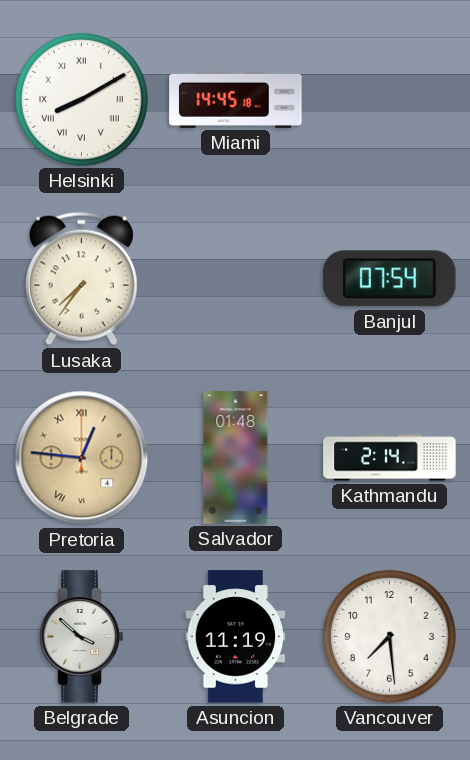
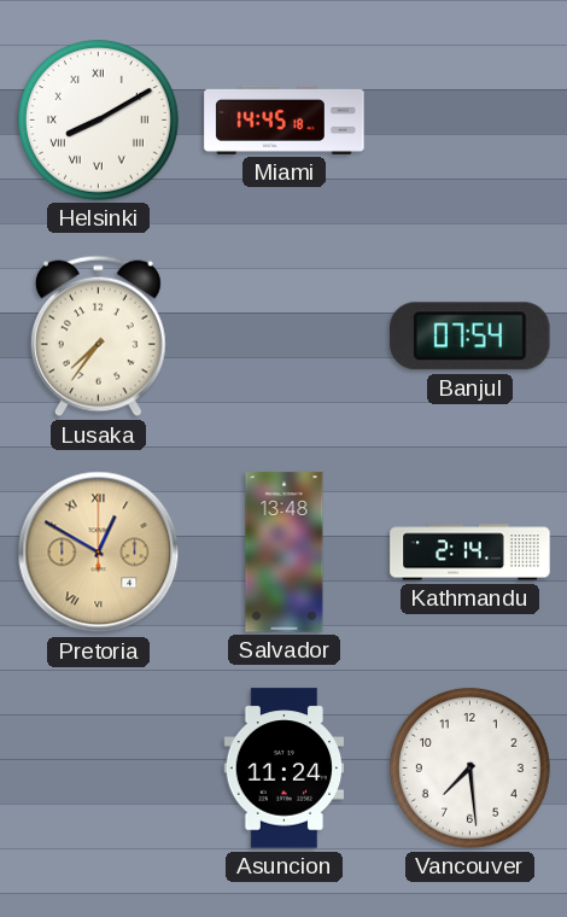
Pretoria: 12:46 -> 12:50
Salvador: 01:48 -> 13:48
Belgrade: 3:52 -> none
Asuncion: 11:19 -> 11:24
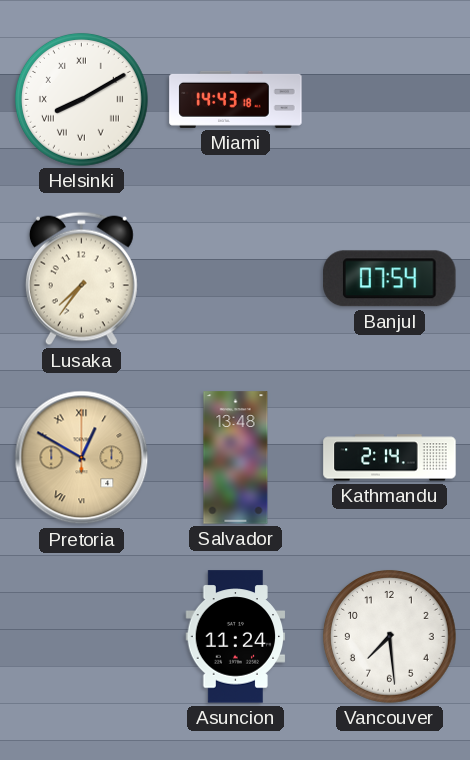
Miami: 14:45 -> 14:43
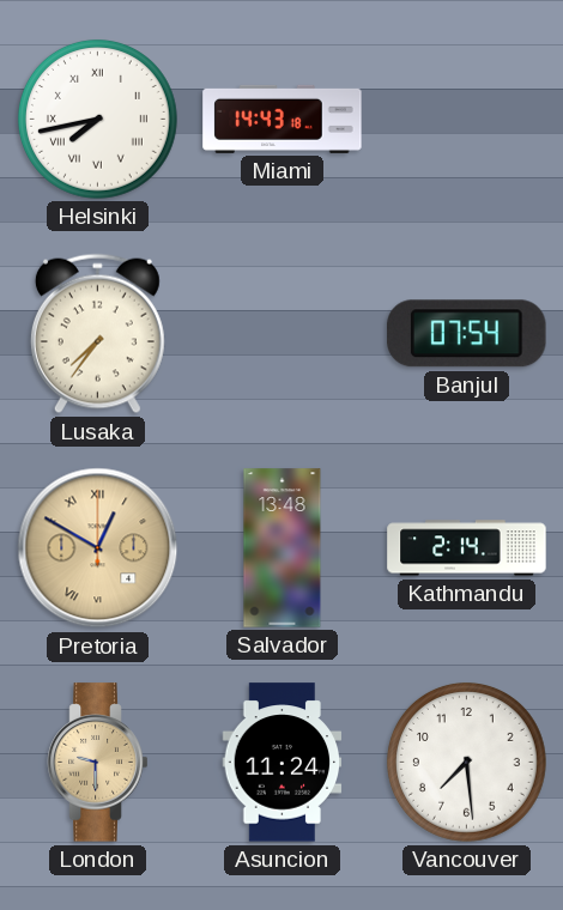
Helsinki: 8:10 -> 7:43
London: none -> 9:30
